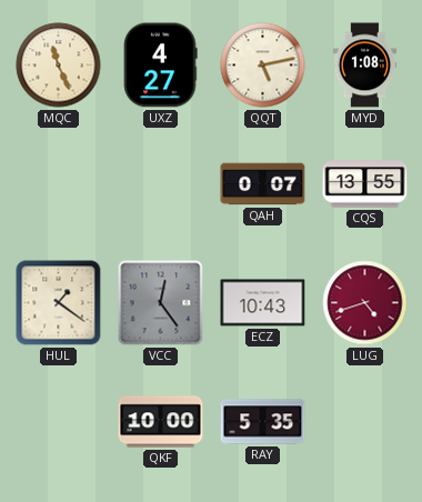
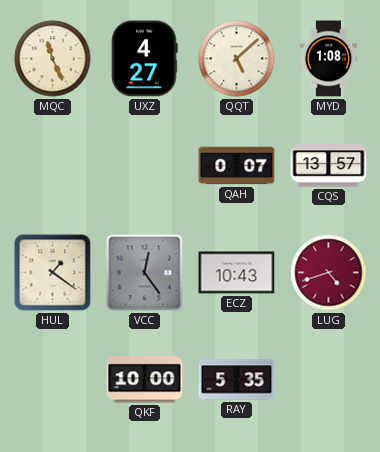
QQT: 5:13 -> 5:08
CQS: 13:55 -> 13:57
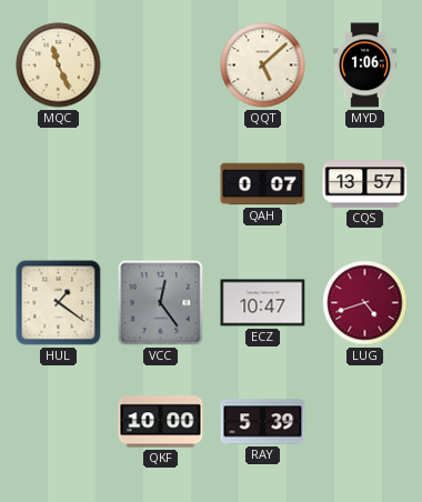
UXZ: 4:27 -> none
MYD: 1:08 -> 1:06
ECZ: 10:43 -> 10:47
RAY: 5:35 -> 5:39
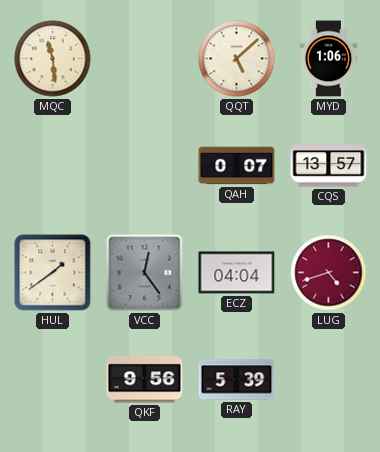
MQC: 11:26 -> 11:29
HUL: 1:21 -> 1:39
ECZ: 10:47 -> 04:04
QKF: 10:00 -> 9:56
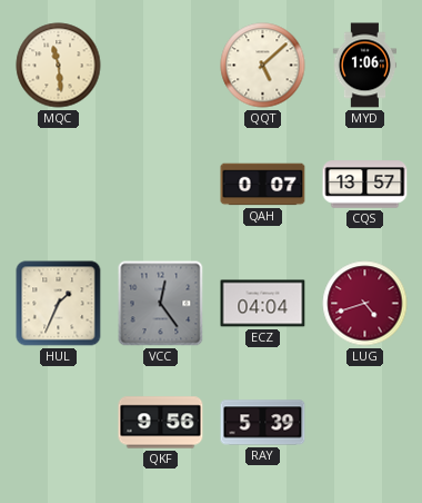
HUL: 1:39 -> 1:34
